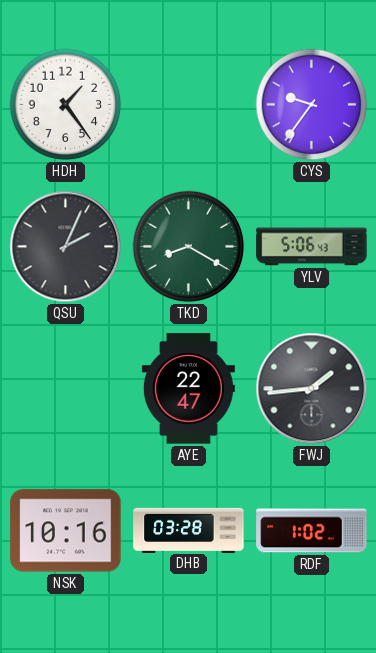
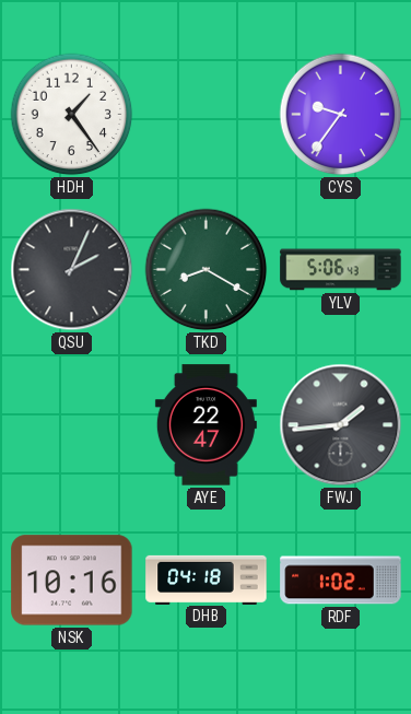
DHB: 03:28 -> 04:18
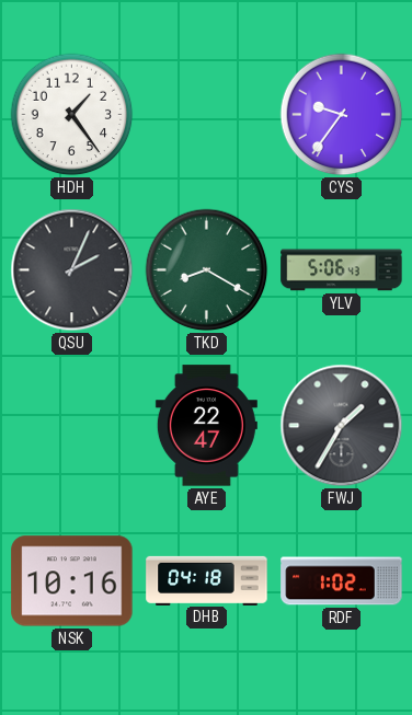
FWJ: 1:44 -> 1:35
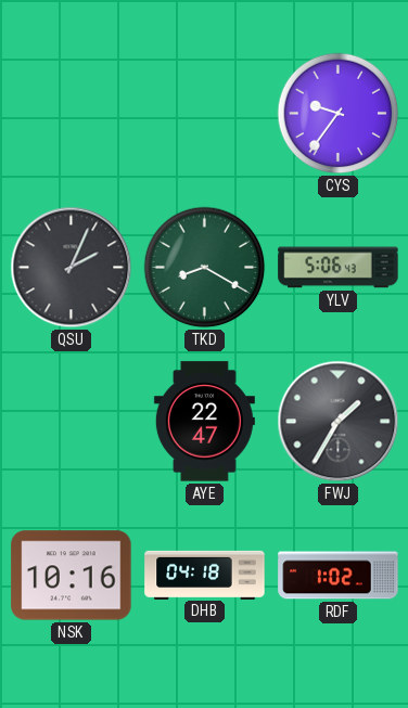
HDH: 1:24 -> none
